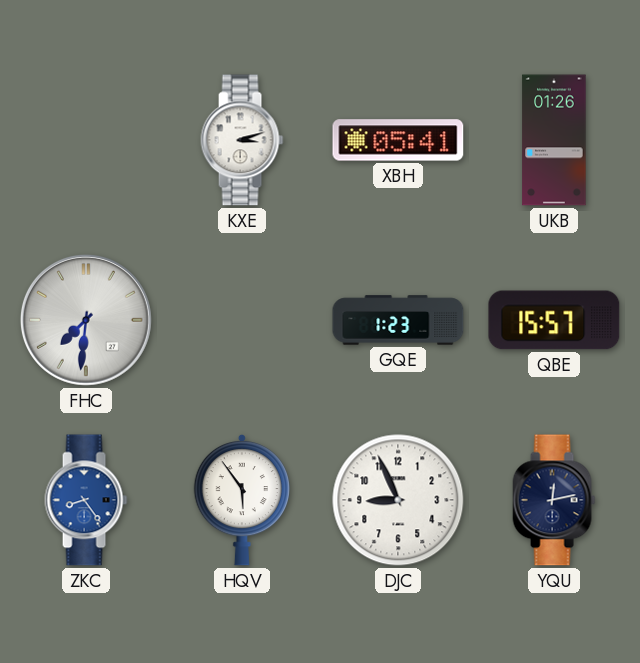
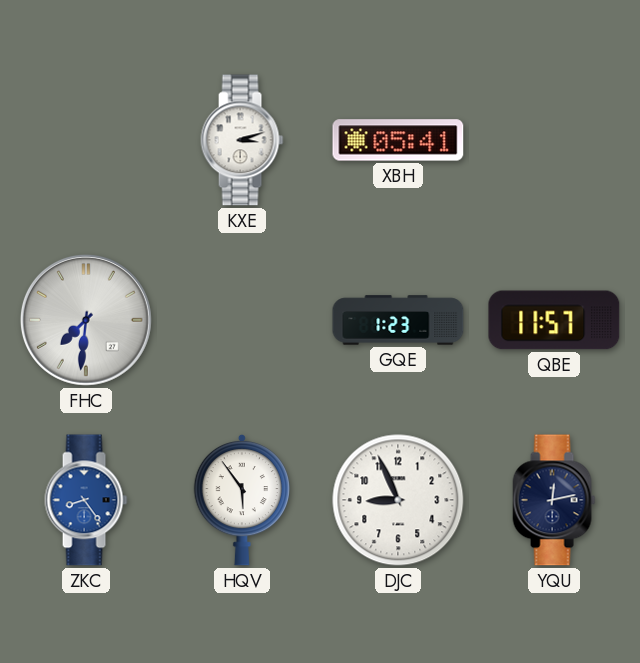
UKB: 01:26 -> none
QBE: 15:57 -> 11:57
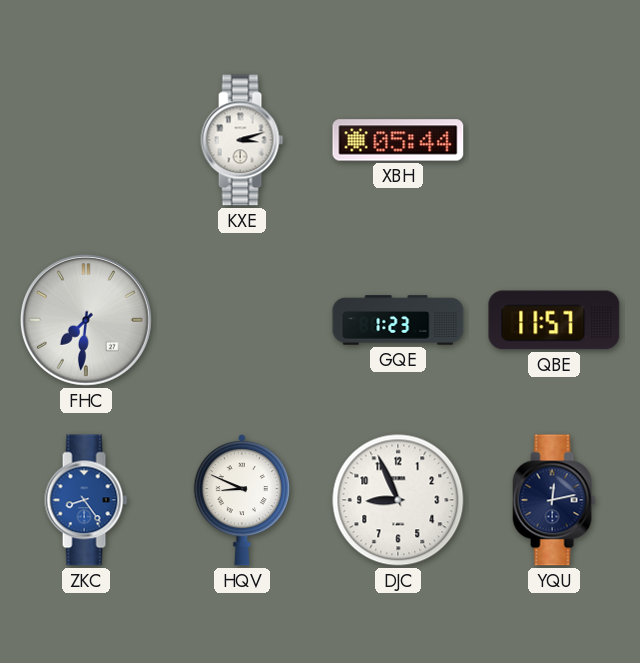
XBH: 05:41 -> 05:44
HQV: 5:54 -> 8:49
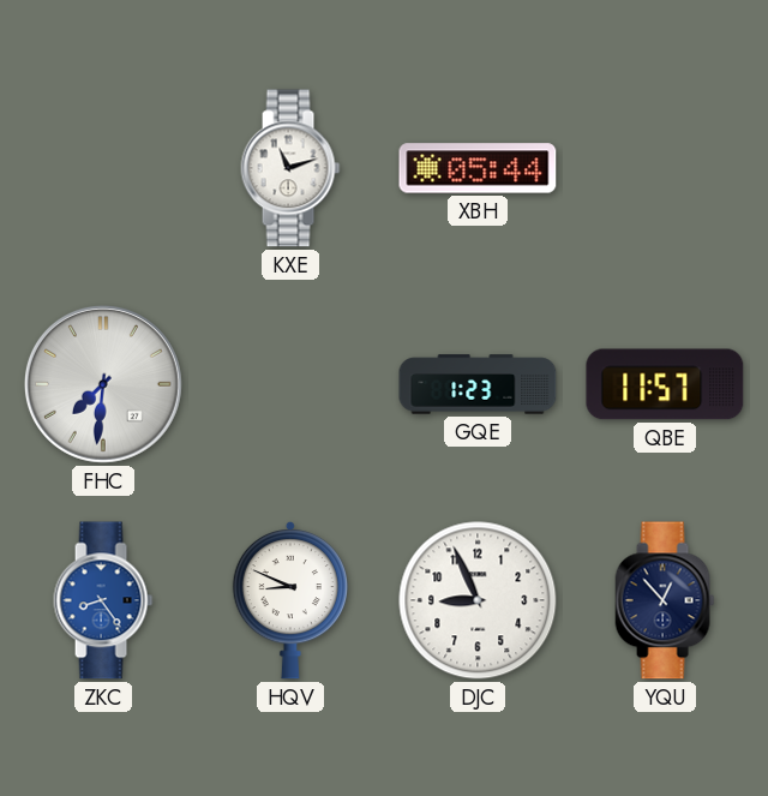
KXE: 3:12 -> 11:12
YQU: 12:13 -> 12:53
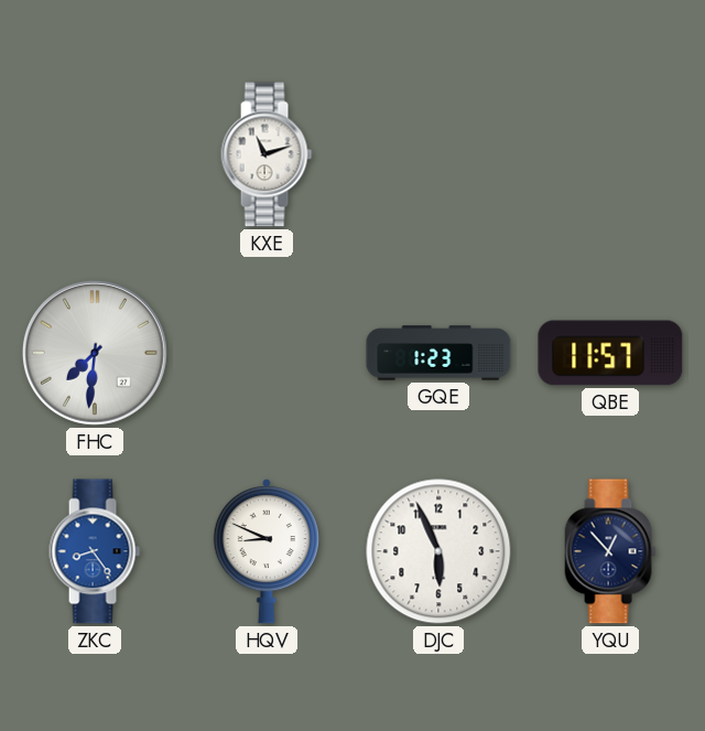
XBH: 05:44 -> none
DJC: 8:56 -> 5:56
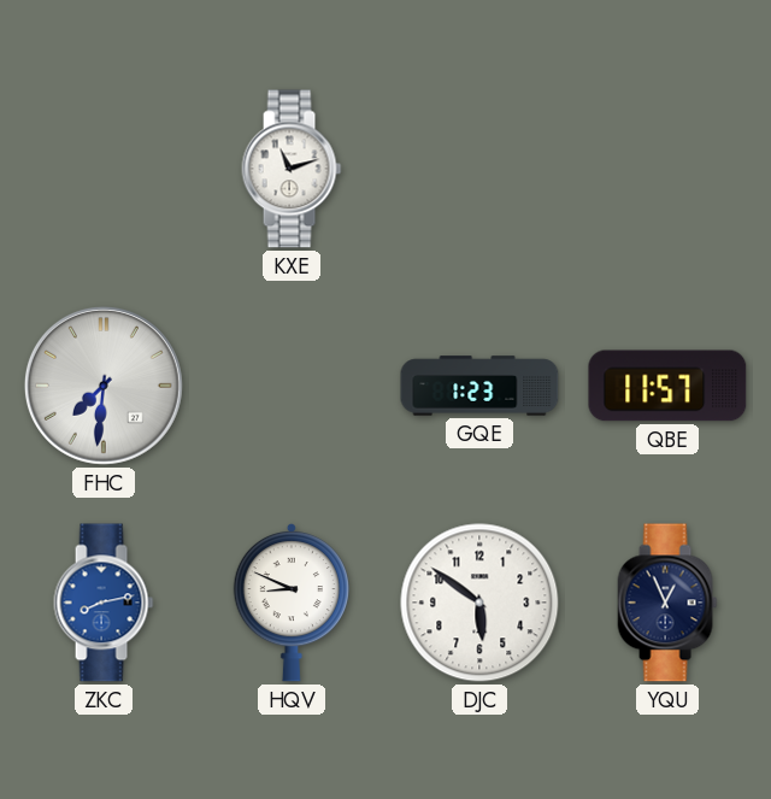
ZKC: 8:24 -> 8:13
DJC: 5:56 -> 5:51
YQU: 12:53 -> 12:56
